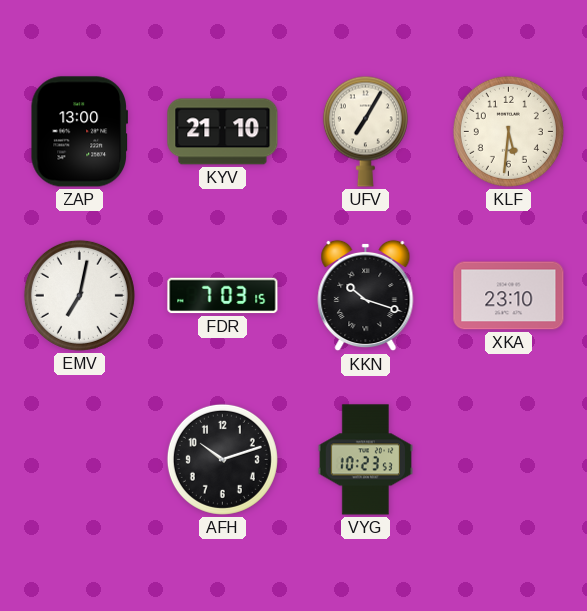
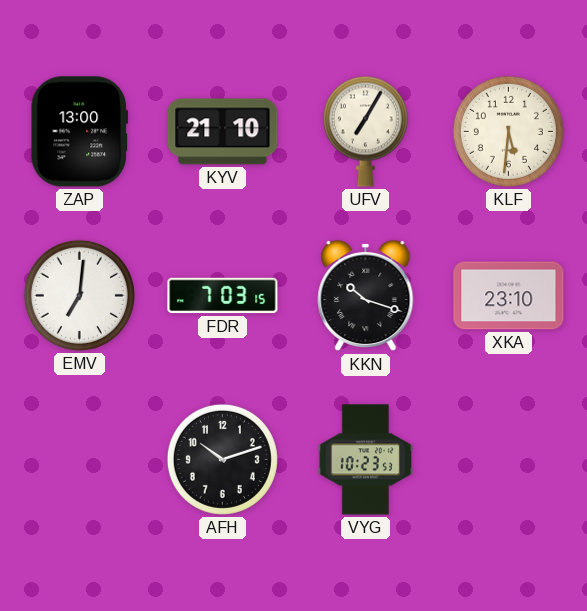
EMV: 7:02 -> 7:01
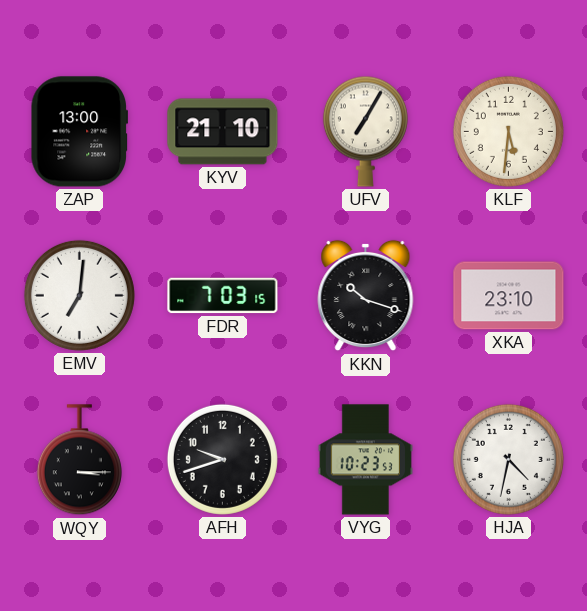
WQY: none -> 3:15
AFH: 10:12 -> 9:42
HJA: none -> 4:32
